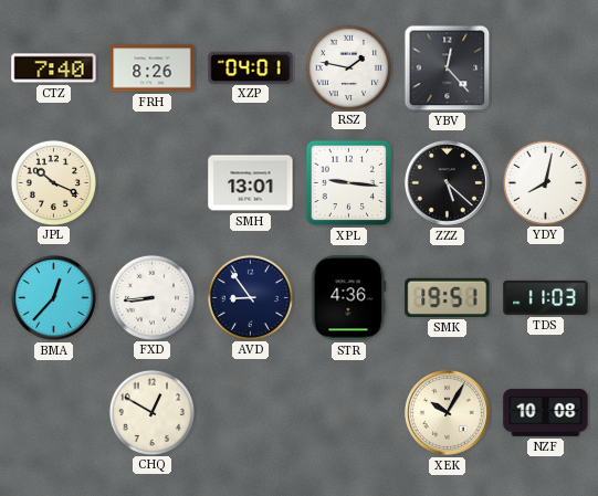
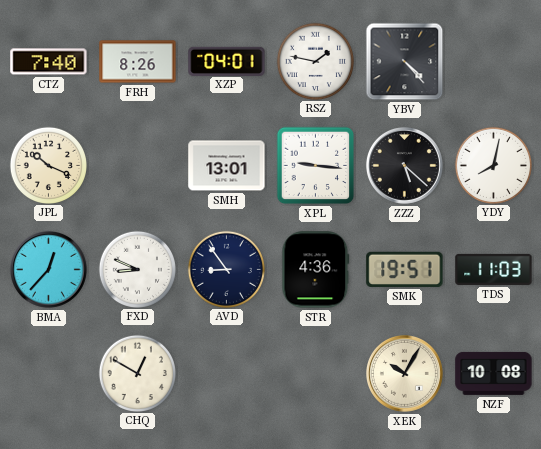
YBV: 12:23 -> 4:23
FXD: 8:44 -> 8:49
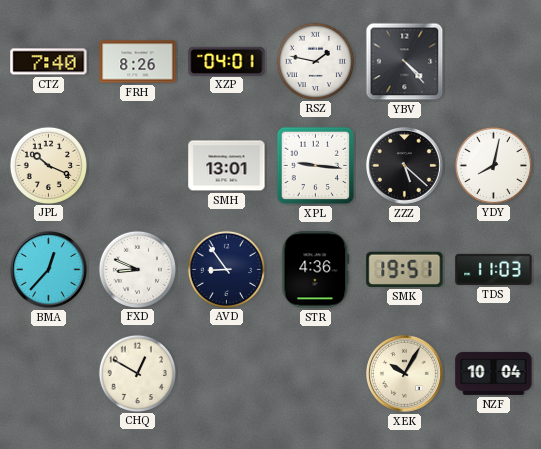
NZF: 10:08 -> 10:04
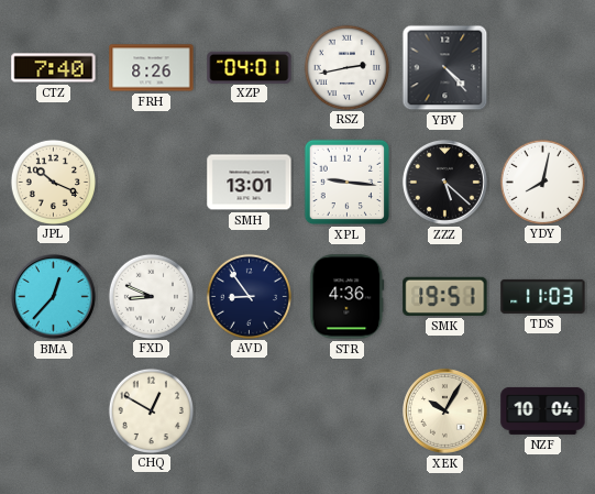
RSZ: 1:47 -> 2:43
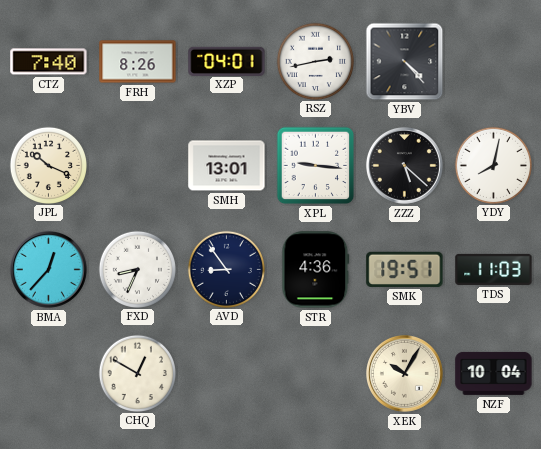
FXD: 8:49 -> 8:34
